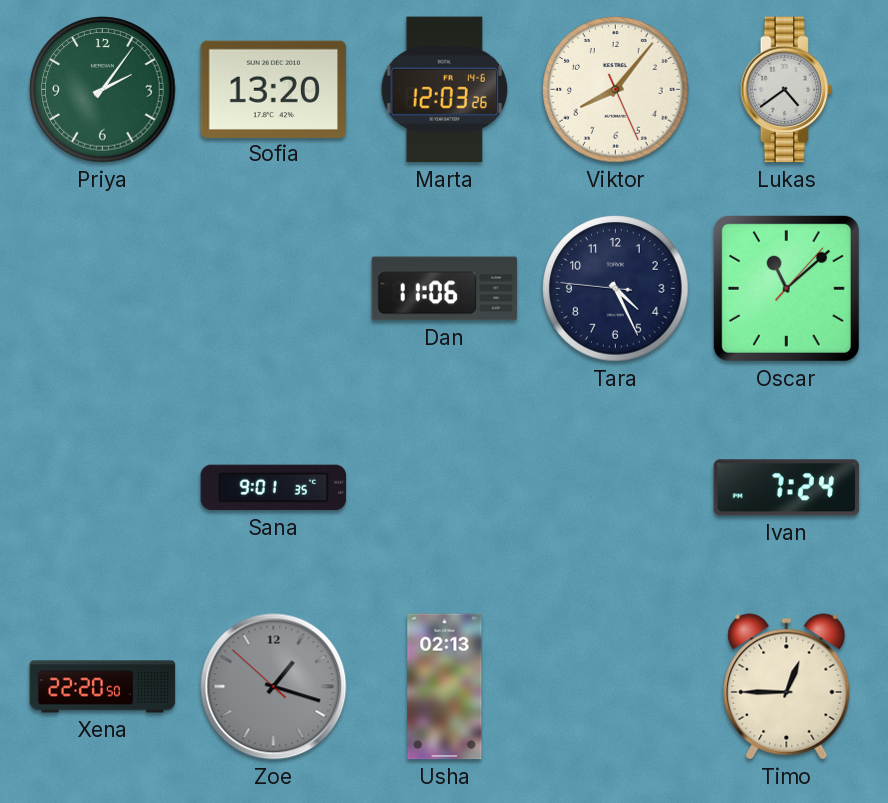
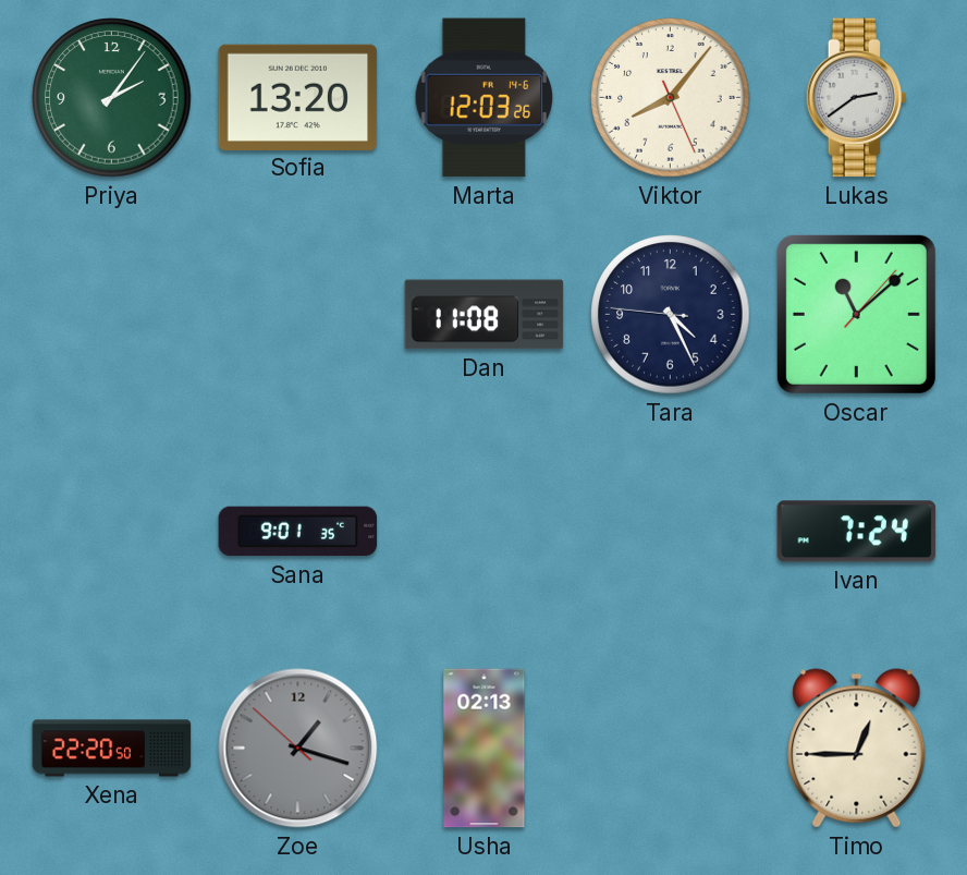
Lukas: 4:39 -> 2:39
Dan: 11:06 -> 11:08
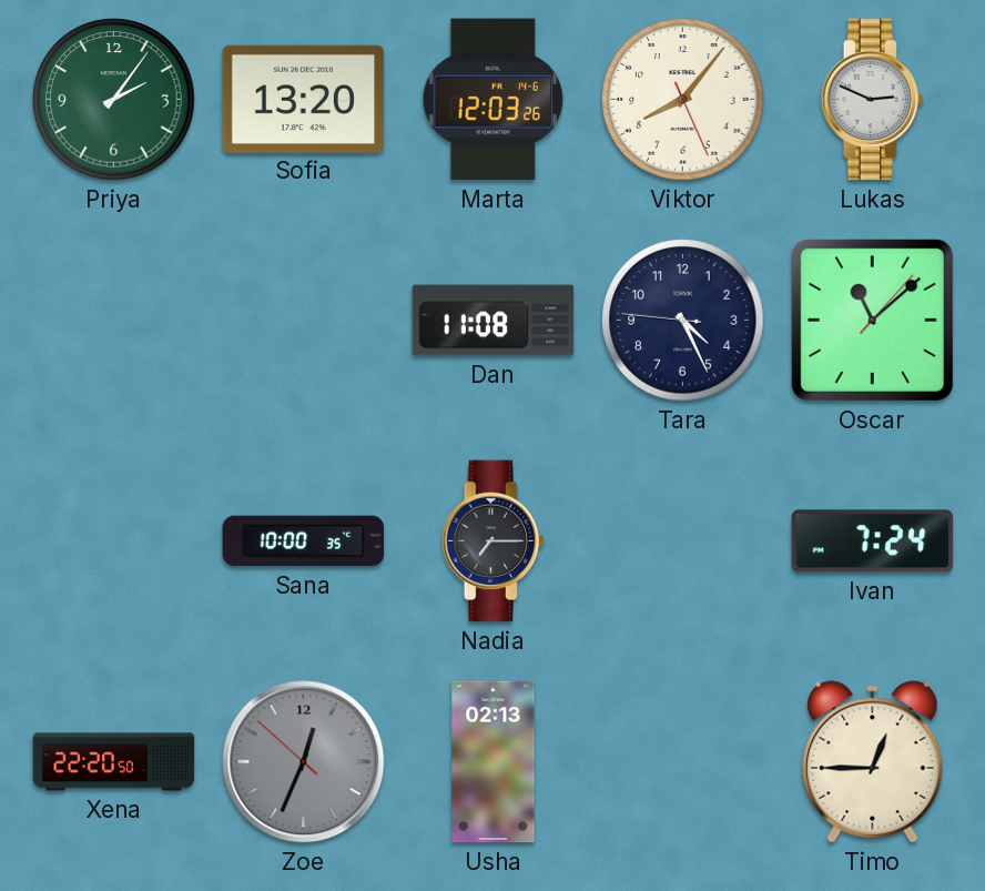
Lukas: 2:39 -> 2:49
Sana: 9:01 -> 10:00
Nadia: none -> 7:15
Zoe: 1:17 -> 12:33
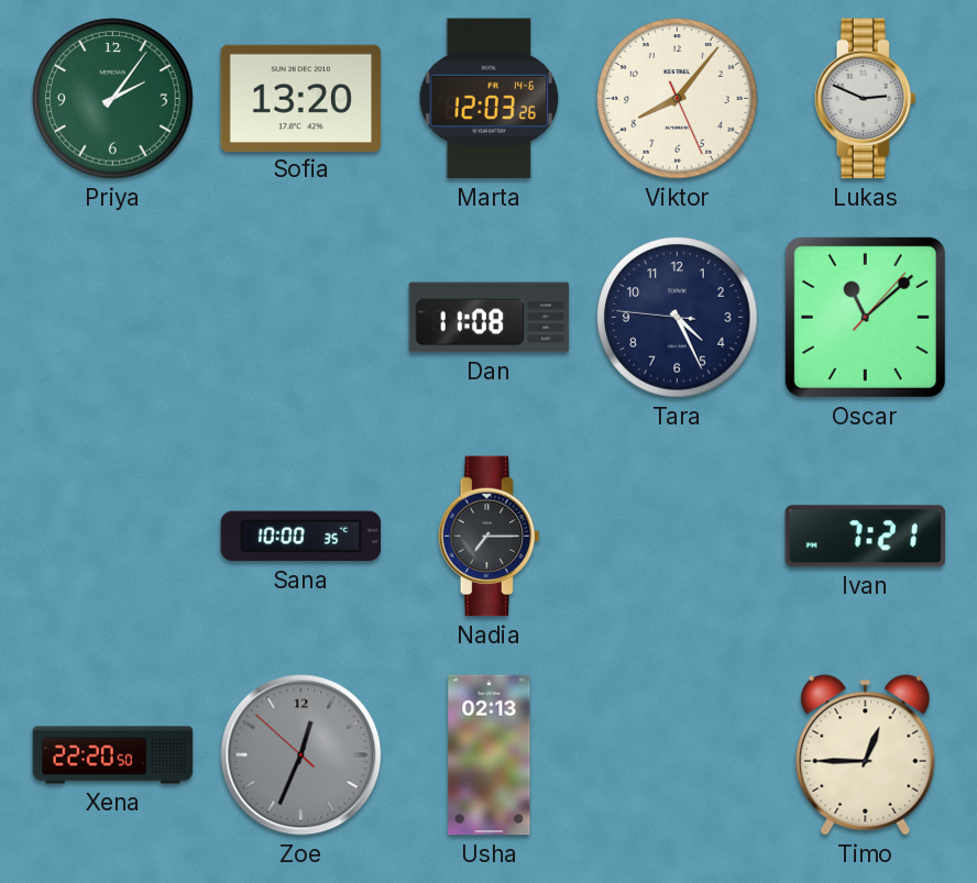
Ivan: 7:24 -> 7:21
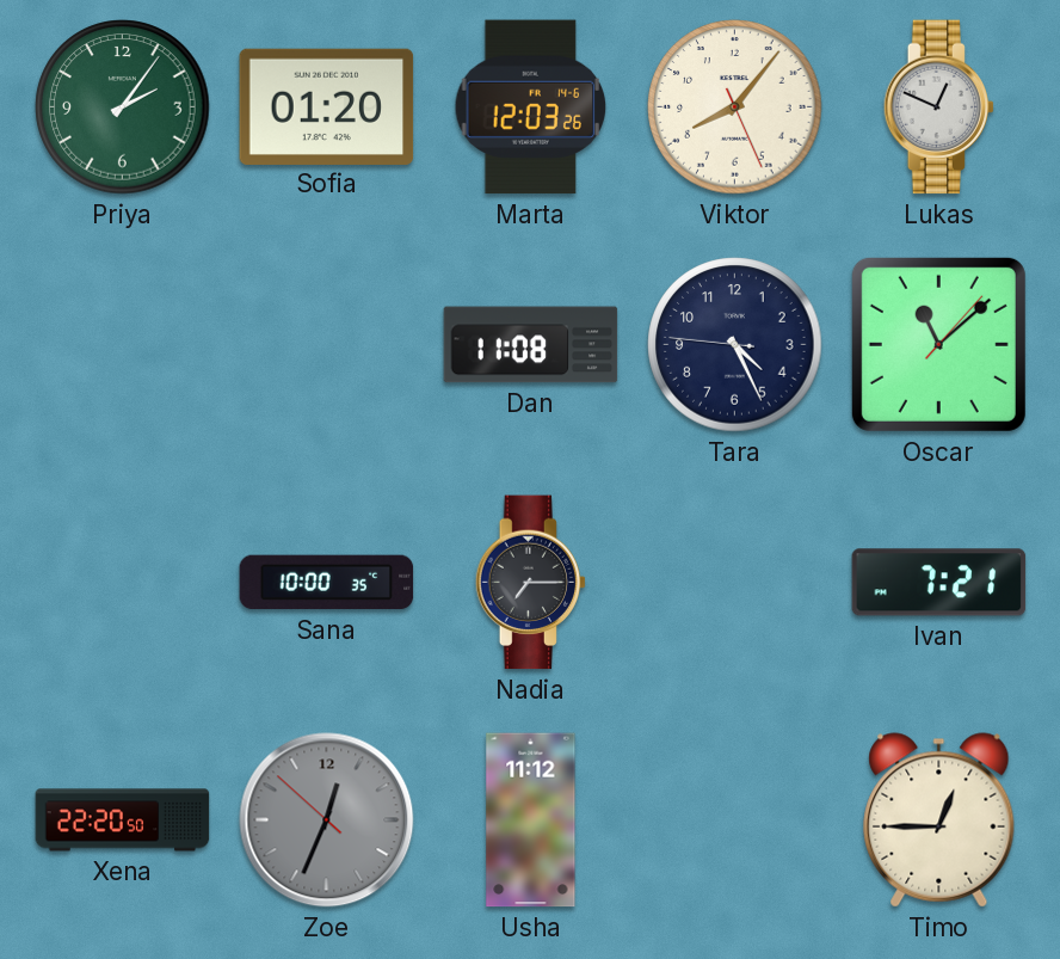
Sofia: 13:20 -> 01:20
Lukas: 2:49 -> 12:49
Usha: 02:13 -> 11:12
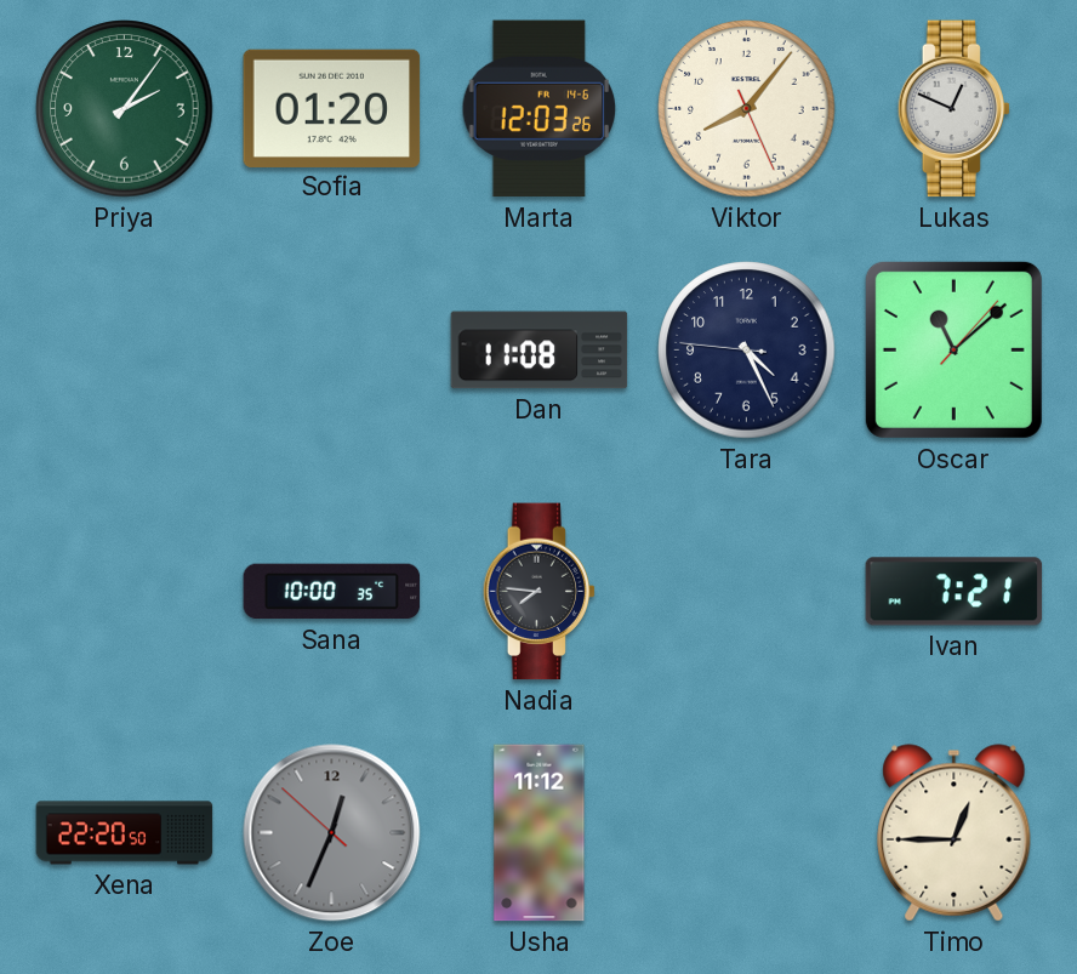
Nadia: 7:15 -> 7:46
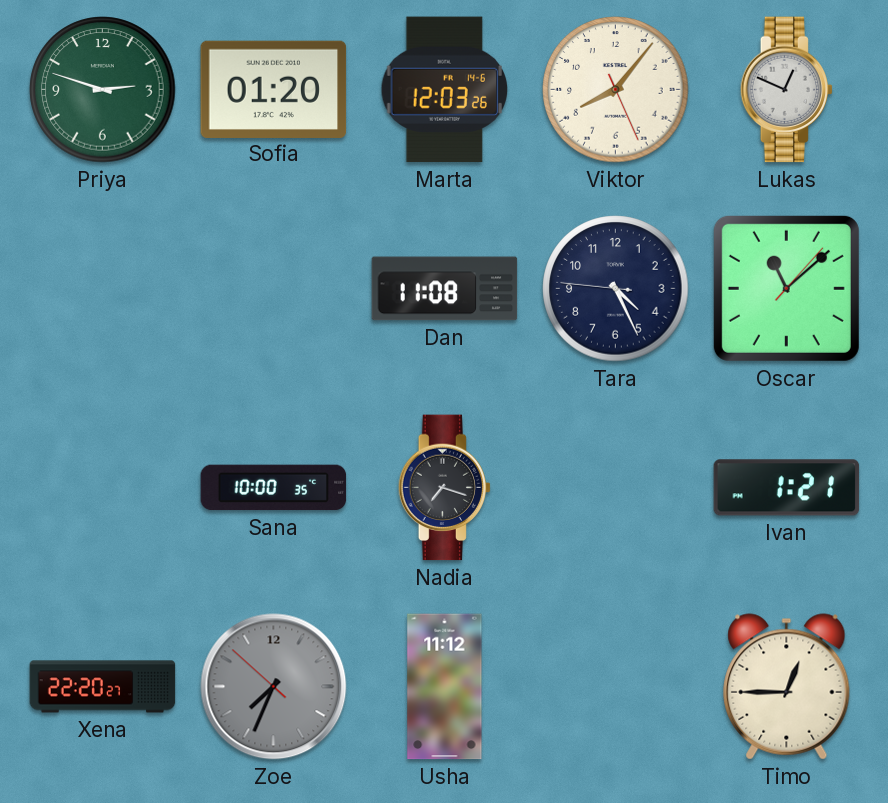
Priya: 2:06 -> 2:48
Nadia: 7:46 -> 7:18
Ivan: 7:21 -> 1:21
Xena: 22:20:50 -> 22:20:27
Zoe: 12:33 -> 7:33
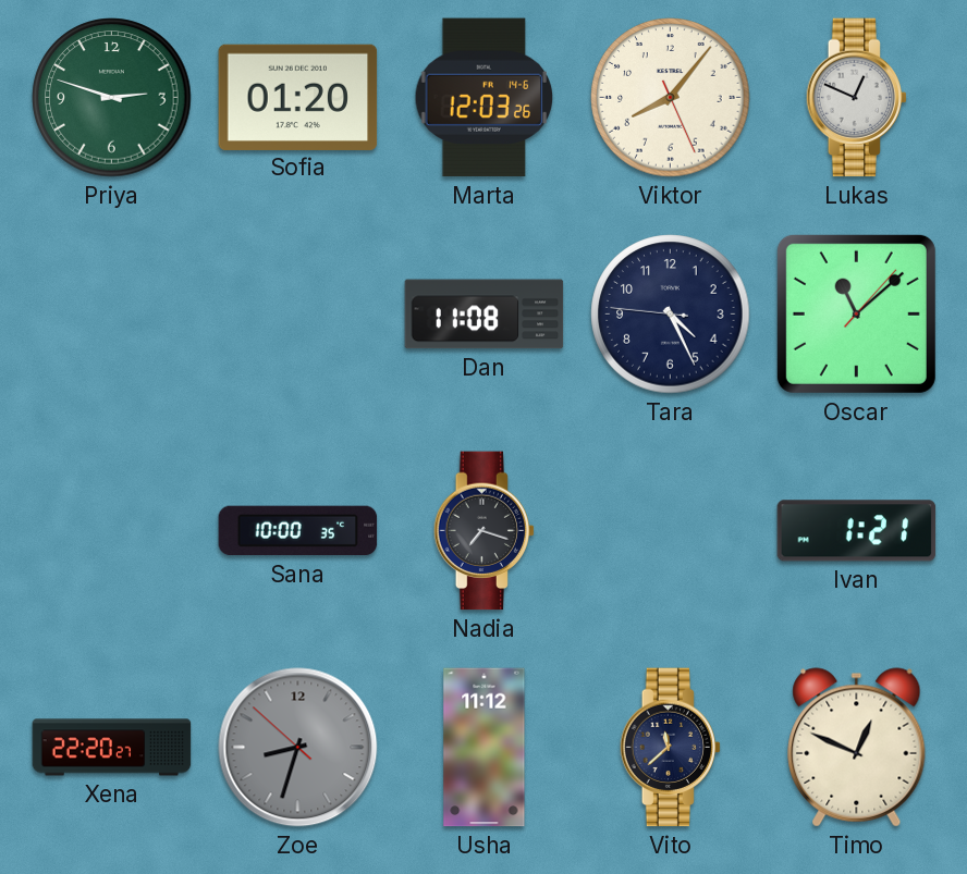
Zoe: 7:33 -> 8:32
Vito: none -> 11:38
Timo: 12:45 -> 12:49
